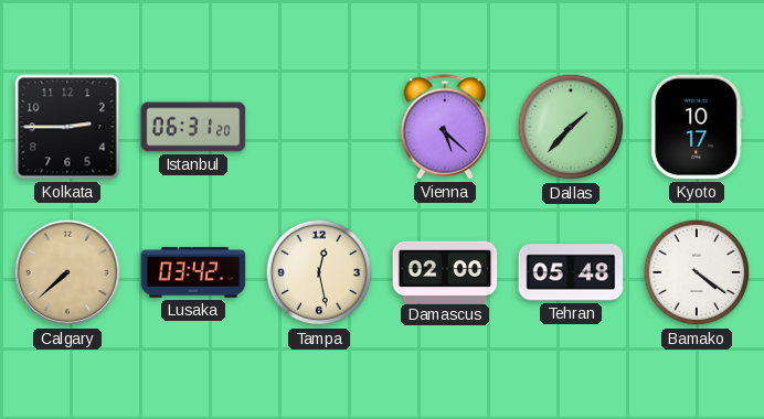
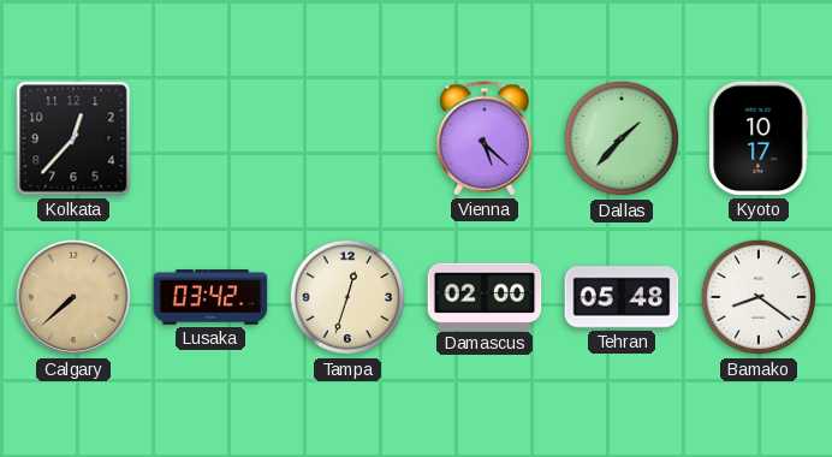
Kolkata: 2:45 -> 12:37
Istanbul: 06:31 -> none
Tampa: 12:28 -> 12:33
Bamako: 4:21 -> 8:21
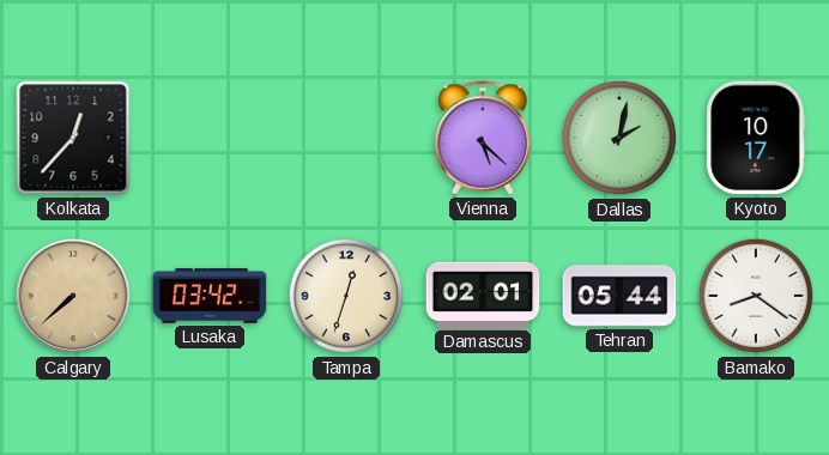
Dallas: 1:37 -> 2:02
Damascus: 02:00 -> 02:01
Tehran: 05:48 -> 05:44
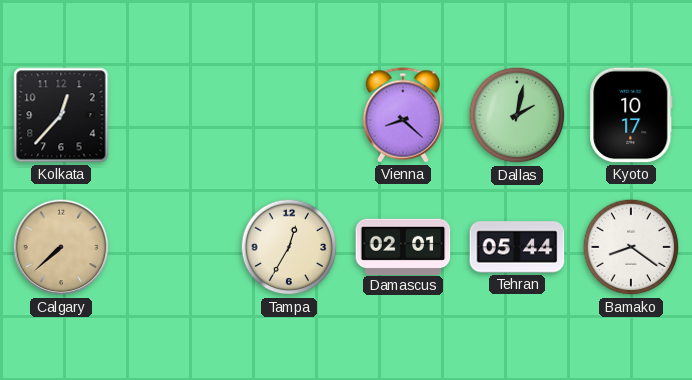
Vienna: 5:22 -> 8:22
Lusaka: 03:42 -> none
Tampa: 12:33 -> 12:35
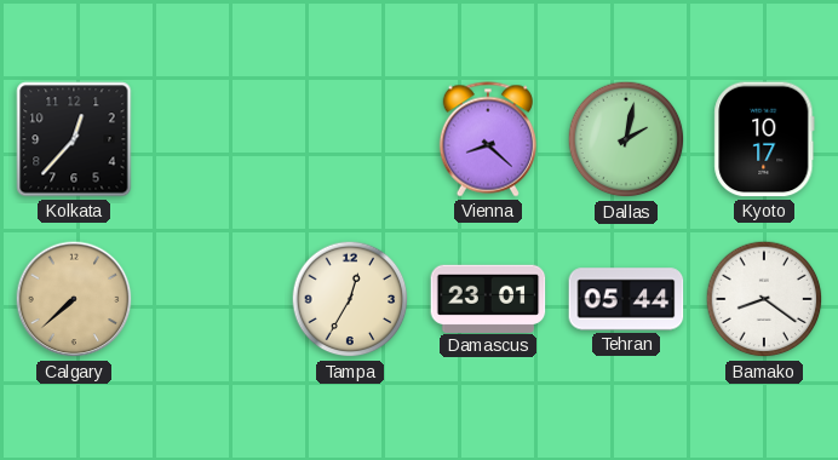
Damascus: 02:01 -> 23:01
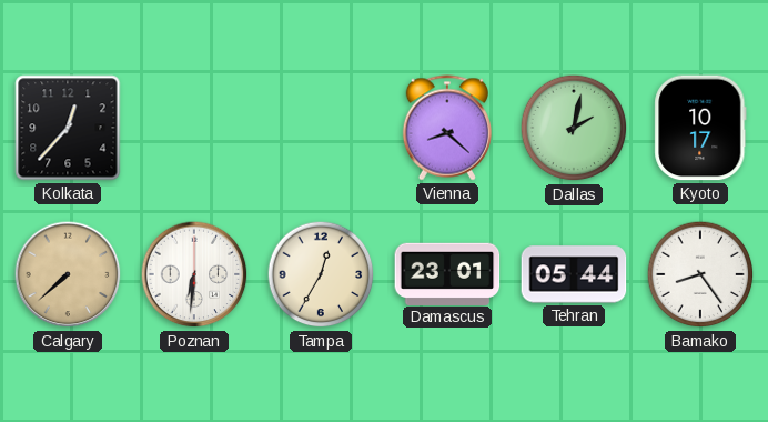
Poznan: none -> 6:31
Bamako: 8:21 -> 8:24
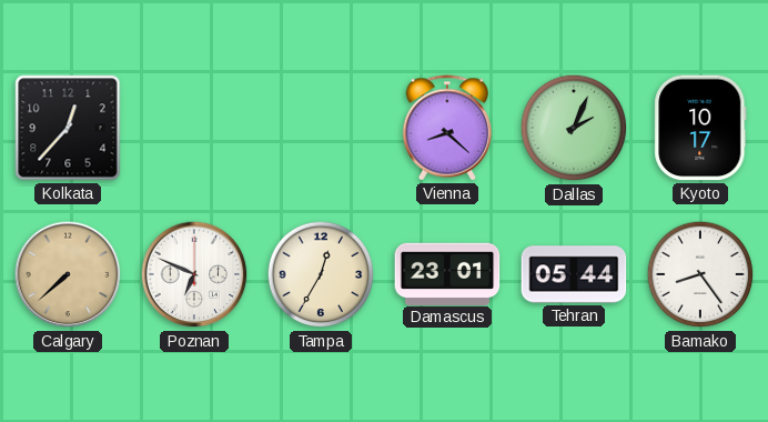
Dallas: 2:02 -> 2:04
Poznan: 6:31 -> 6:49
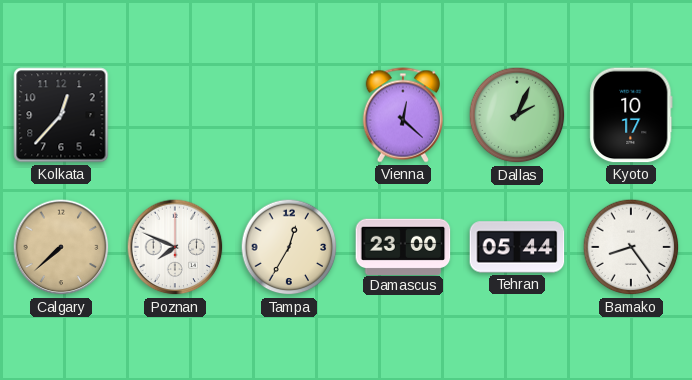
Vienna: 8:22 -> 12:22
Poznan: 6:49 -> 7:49
Damascus: 23:01 -> 23:00
